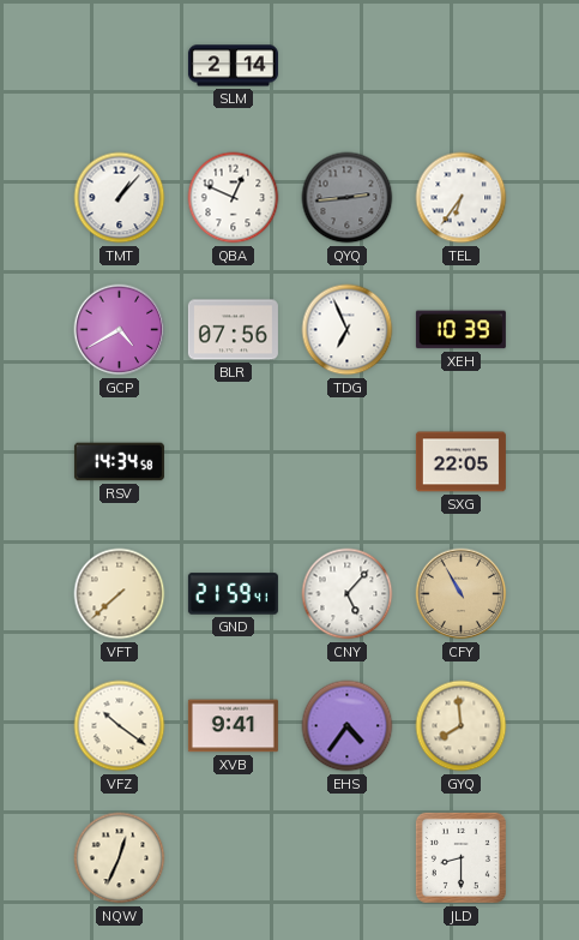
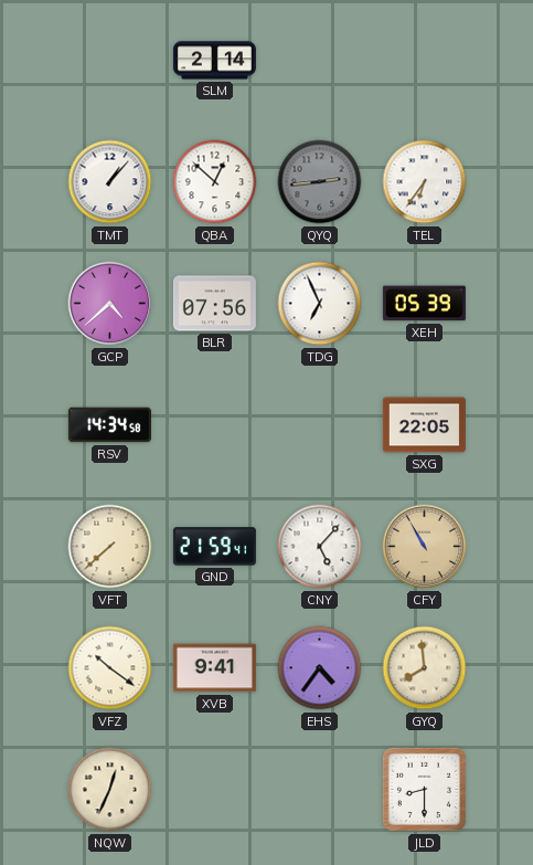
QBA: 12:49 -> 12:52
GCP: 4:40 -> 4:38
XEH: 10:39 -> 05:39
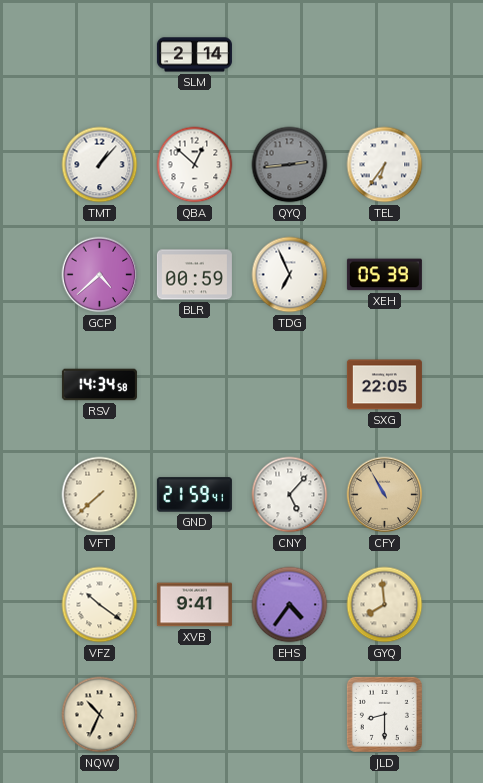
BLR: 07:56 -> 00:59
NQW: 12:34 -> 10:34
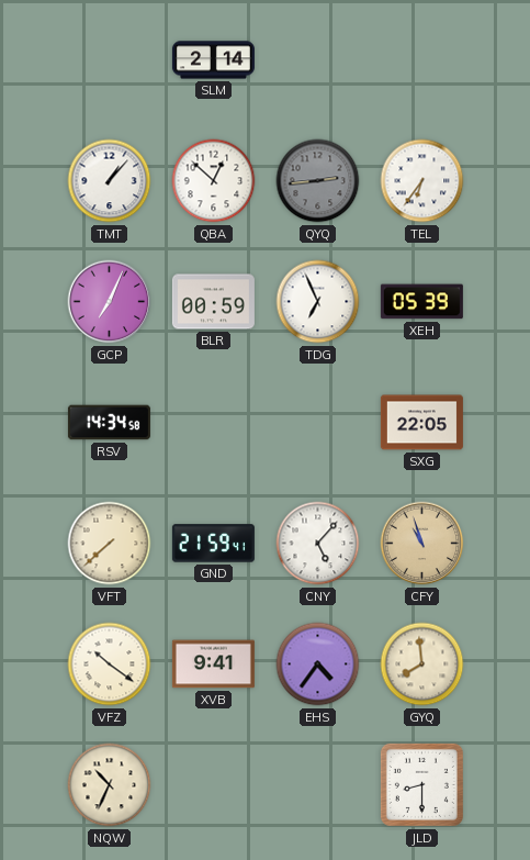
GCP: 4:38 -> 7:04
CFY: 10:55 -> 10:57
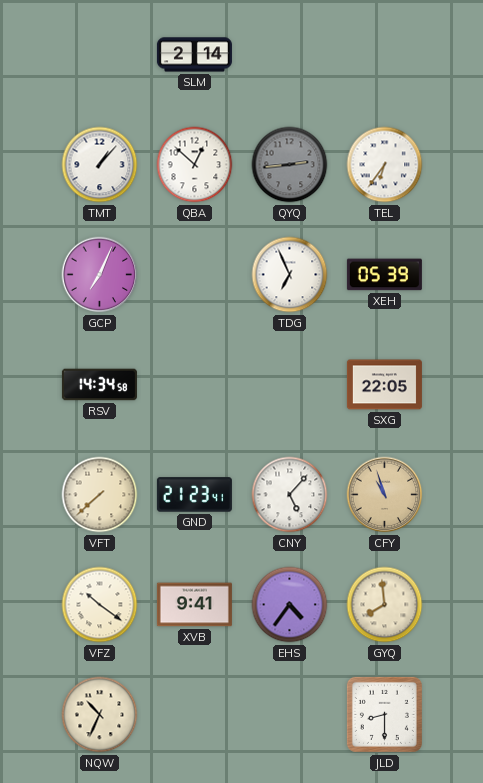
BLR: 00:59 -> none
GND: 21:59 -> 21:23
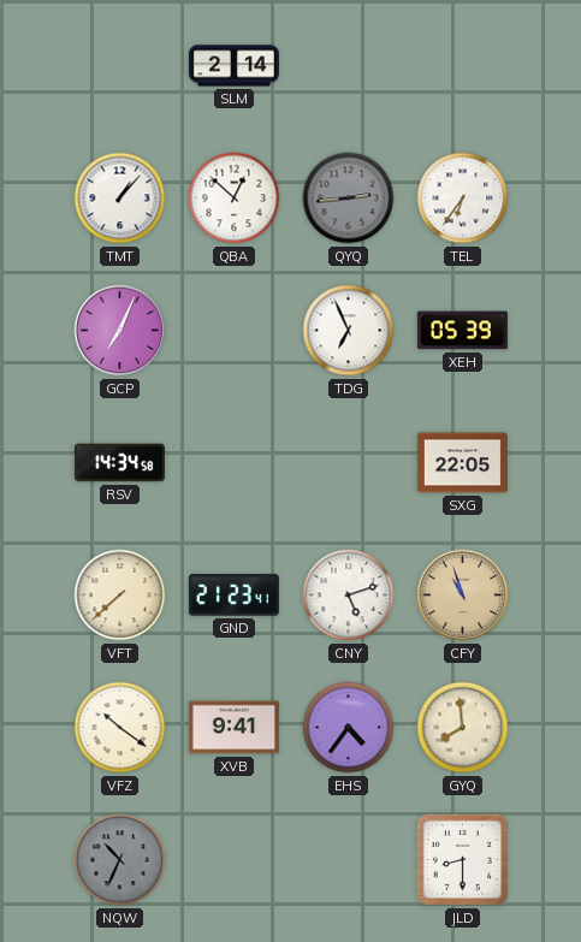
CNY: 5:07 -> 5:12
NQW dial: cream -> grey
